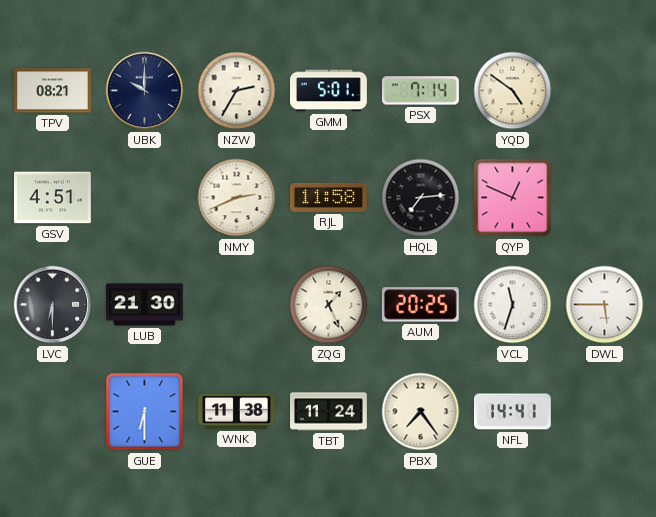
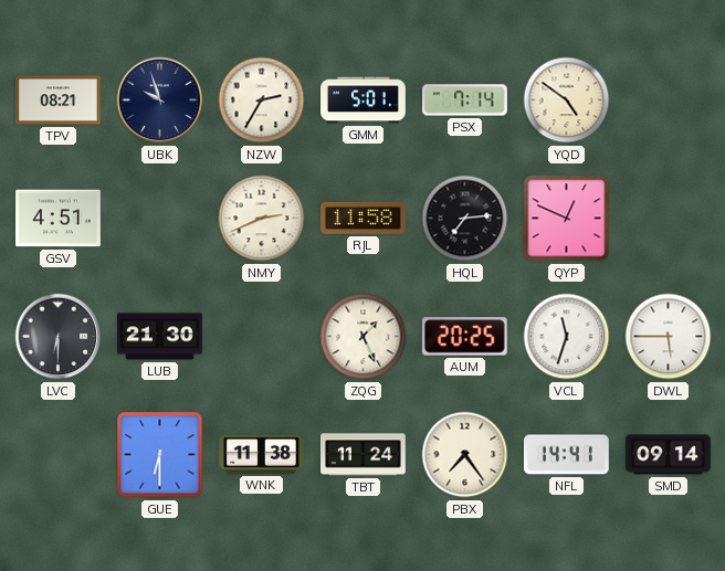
UBK: 10:00 -> 9:57
SMD: none -> 09:14
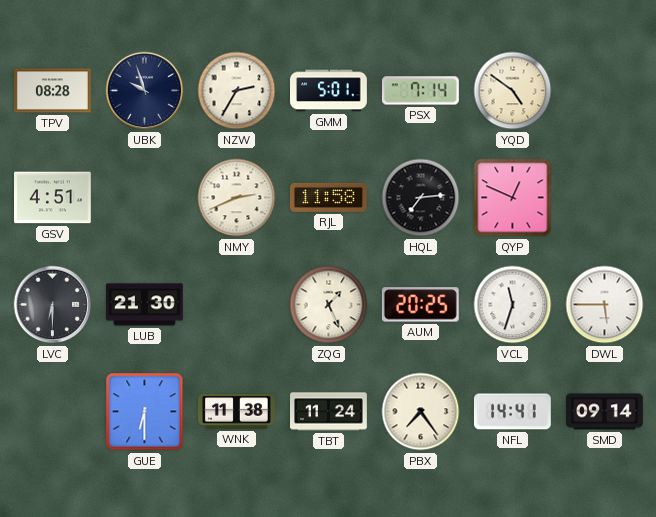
TPV: 08:21 -> 08:28
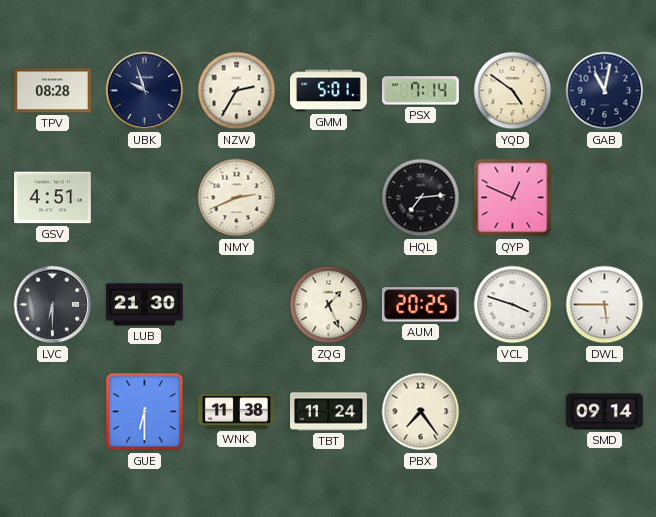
GAB: none -> 11:02
RJL: 11:58 -> none
VCL: 11:33 -> 3:48
NFL: 14:41 -> none
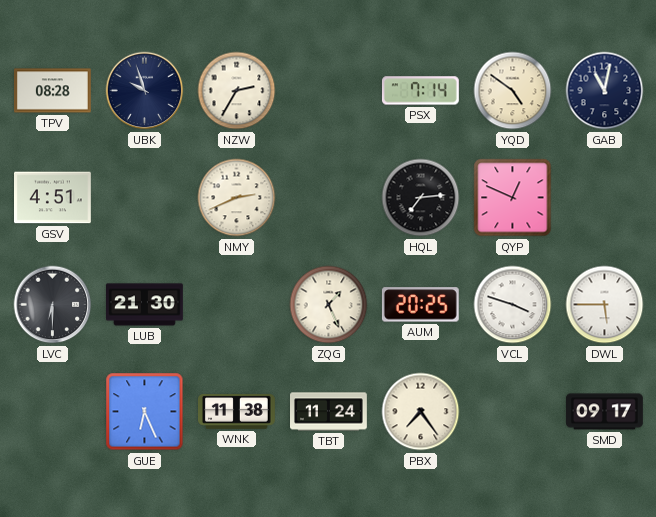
GMM: 5:01 -> none
GUE: 6:30 -> 6:26
SMD: 09:14 -> 09:17
